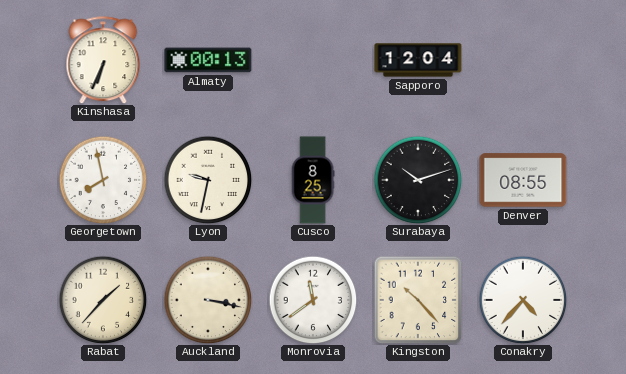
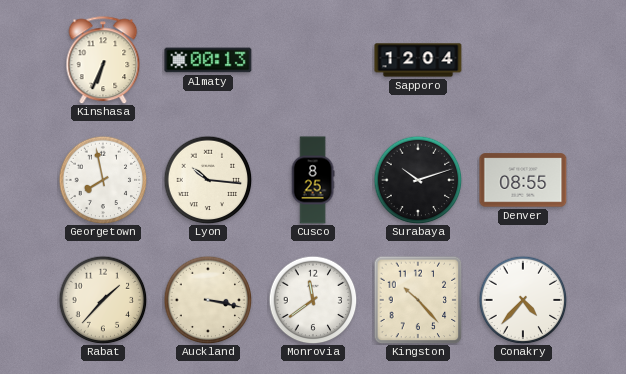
Lyon: 9:32 -> 10:16
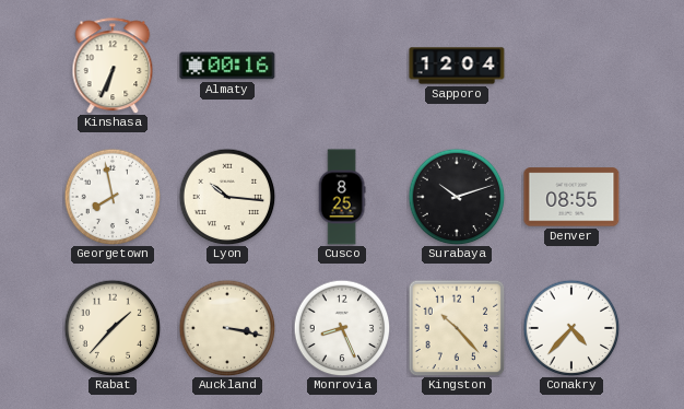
Almaty: 00:13 -> 00:16
Monrovia: 11:39 -> 8:26
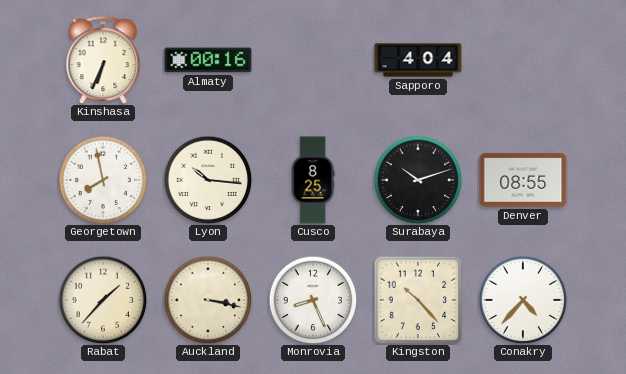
Sapporo: 12:04 -> 4:04
